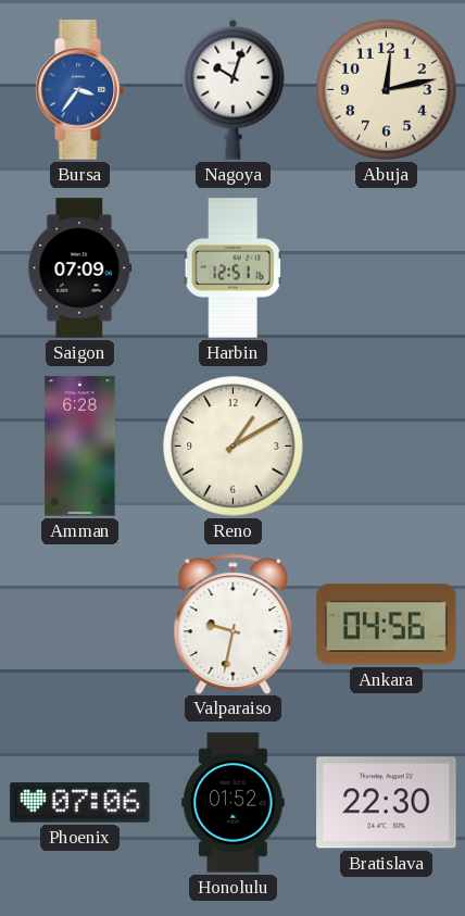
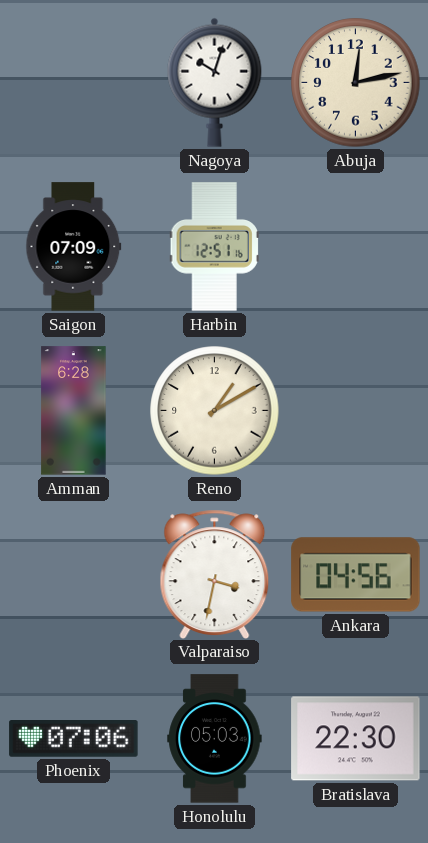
Bursa: 3:36 -> none
Valparaiso: 9:32 -> 3:32
Honolulu: 01:52 -> 05:03
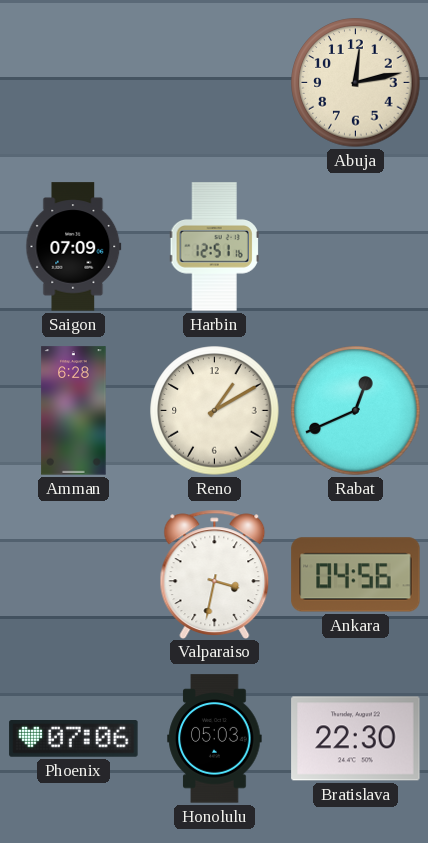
Nagoya: 10:03 -> none
Rabat: none -> 12:41
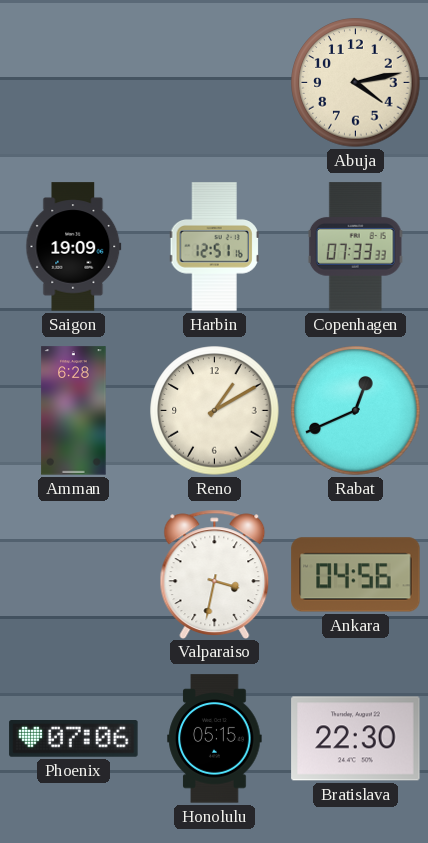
Abuja: 12:13 -> 4:13
Saigon: 07:09 -> 19:09
Copenhagen: none -> 07:33
Honolulu: 05:03 -> 05:15
